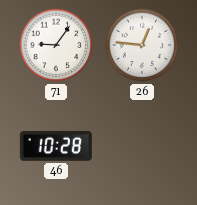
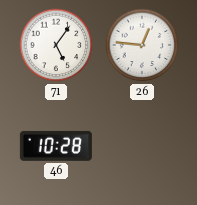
71: 9:06 -> 5:06
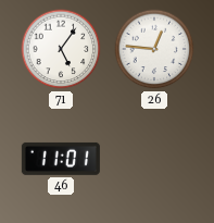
46: 10:28 -> 11:01
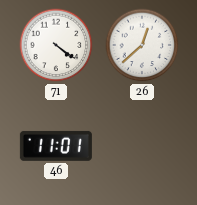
71: 5:06 -> 4:21
26: 12:46 -> 12:38
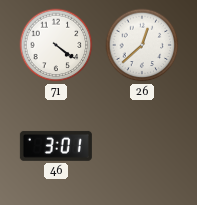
46: 11:01 -> 3:01
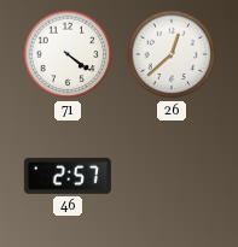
46: 3:01 -> 2:57
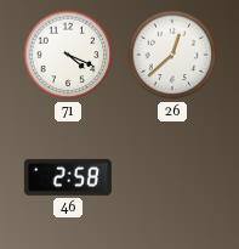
71: 4:21 -> 4:19
46: 2:57 -> 2:58
